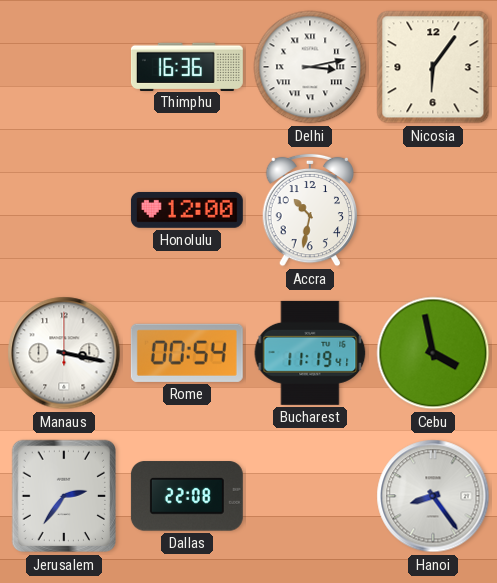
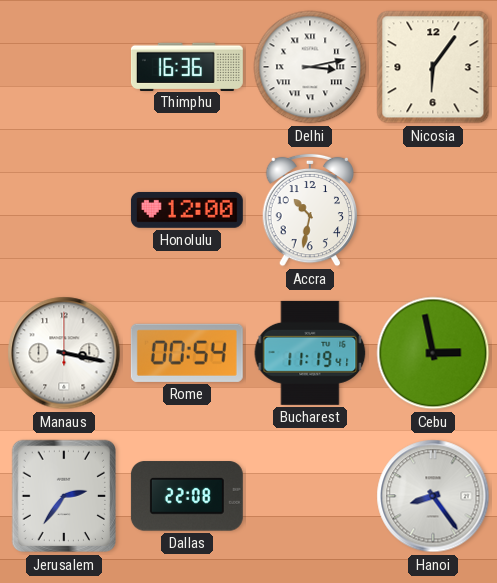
Cebu: 3:58 -> 2:58
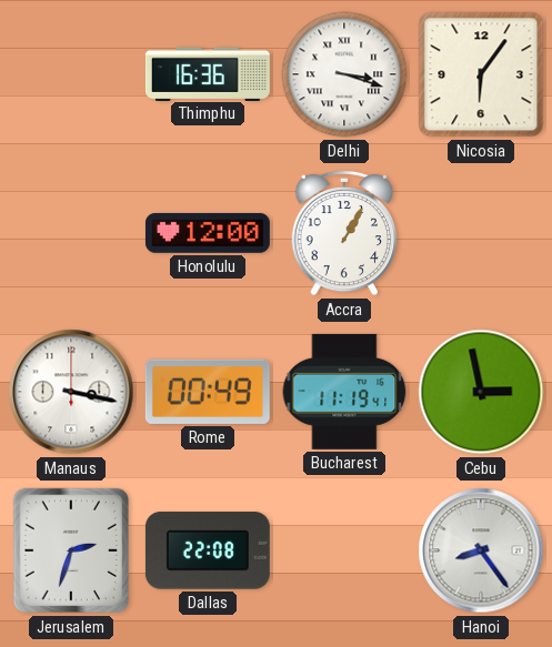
Delhi: 3:13 -> 3:18
Accra: 10:32 -> 1:05
Rome: 00:54 -> 00:49
Jerusalem: 2:36 -> 2:33
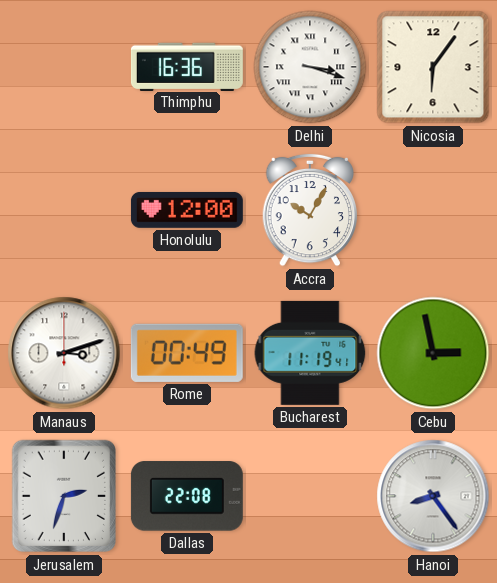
Accra: 1:05 -> 10:05
Manaus: 3:17 -> 3:12
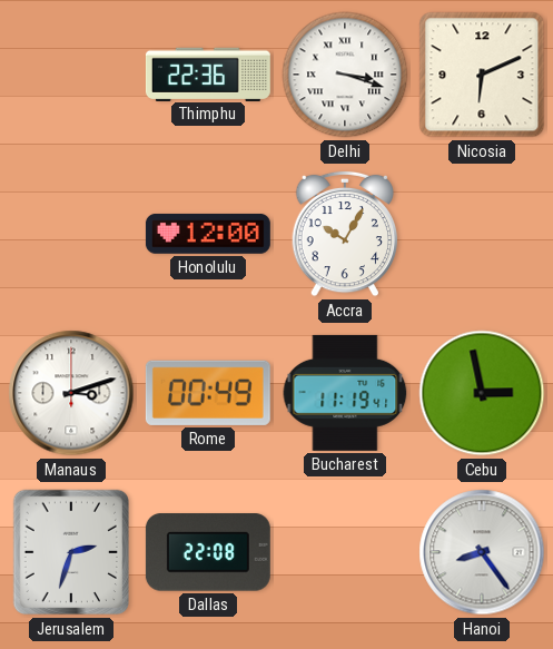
Thimphu: 16:36 -> 22:36
Nicosia: 6:06 -> 6:11
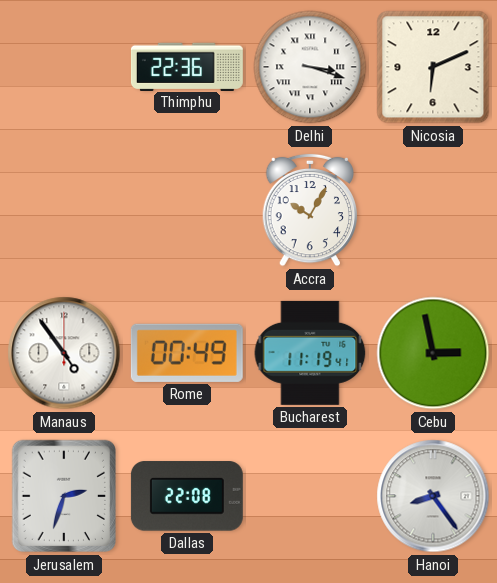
Honolulu: 12:00 -> none
Manaus: 3:12 -> 4:54
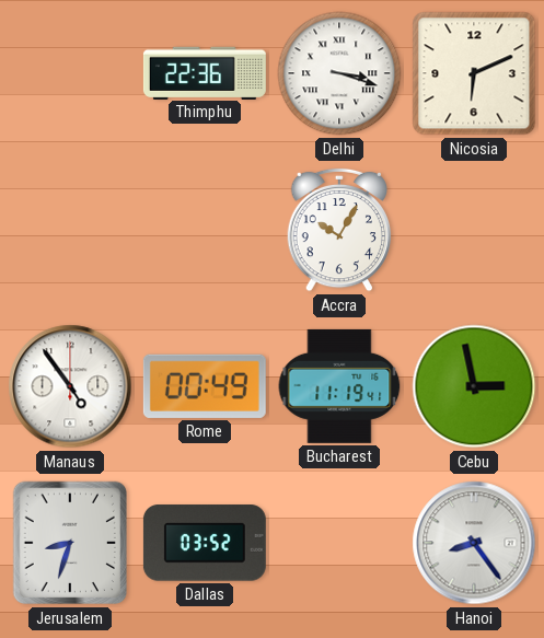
Jerusalem: 2:33 -> 8:33
Dallas: 22:08 -> 03:52
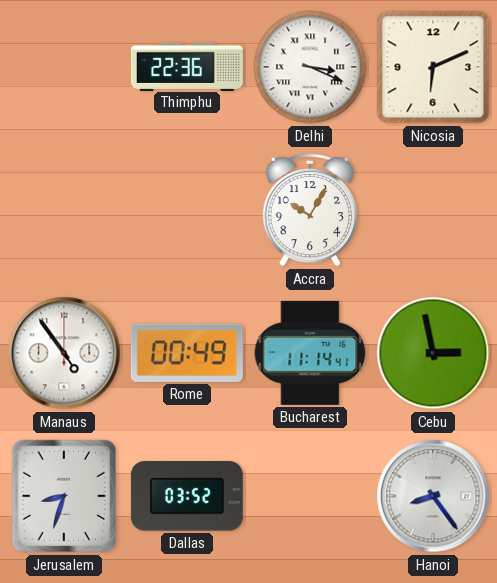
Delhi: 3:18 -> 3:19
Bucharest: 11:19 -> 11:14
